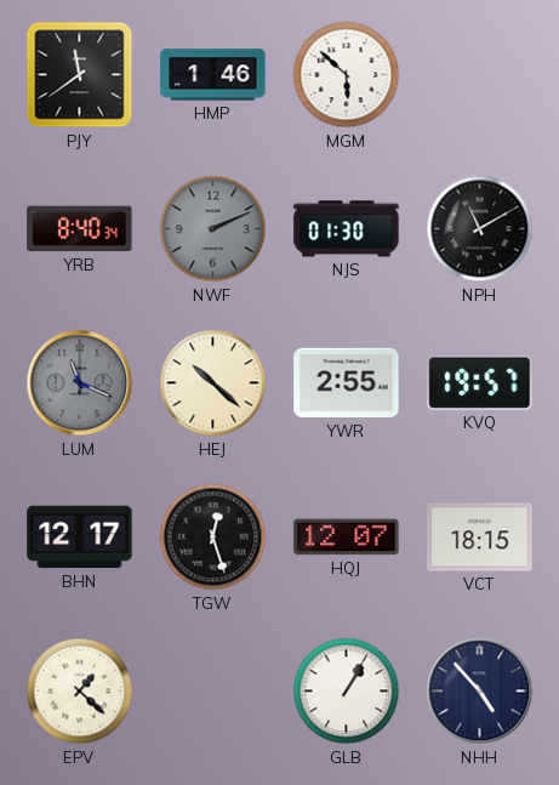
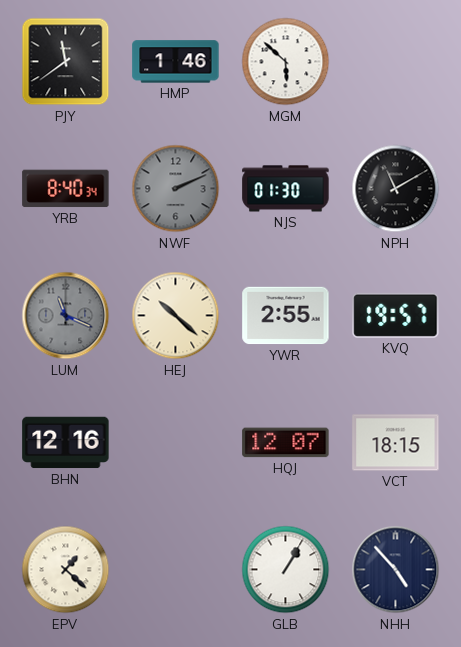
BHN: 12:17 -> 12:16
TGW: 12:27 -> none
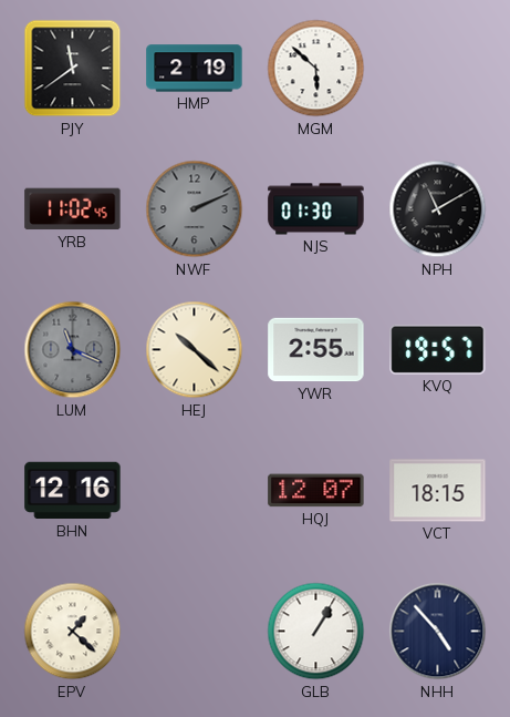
HMP: 1:46 -> 2:19
YRB: 8:40 -> 11:02
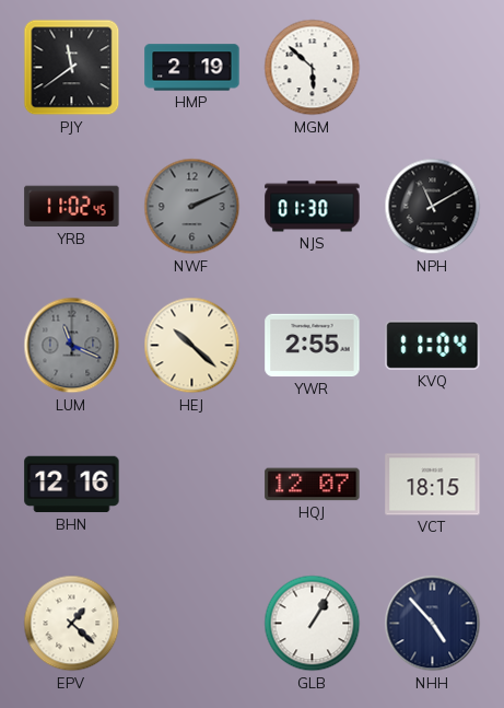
KVQ: 19:57 -> 11:04
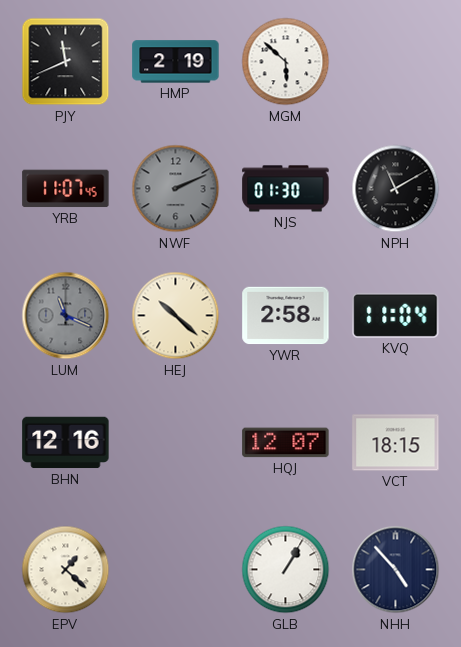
PJY: 11:39 -> 11:41
YRB: 11:02 -> 11:07
YWR: 2:55 -> 2:58
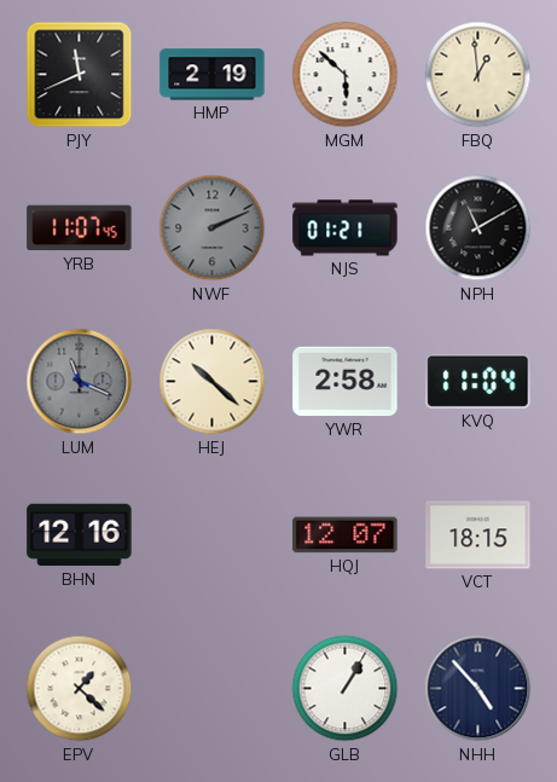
FBQ: none -> 12:59
NJS: 01:30 -> 01:21
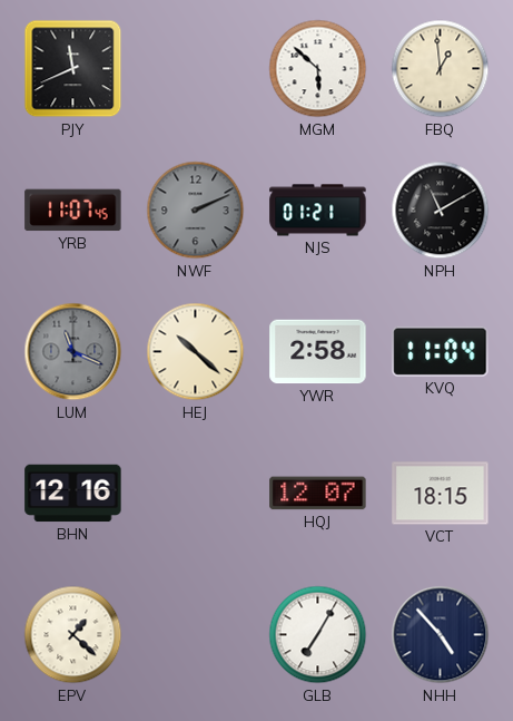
HMP: 2:19 -> none
GLB: 1:05 -> 7:05
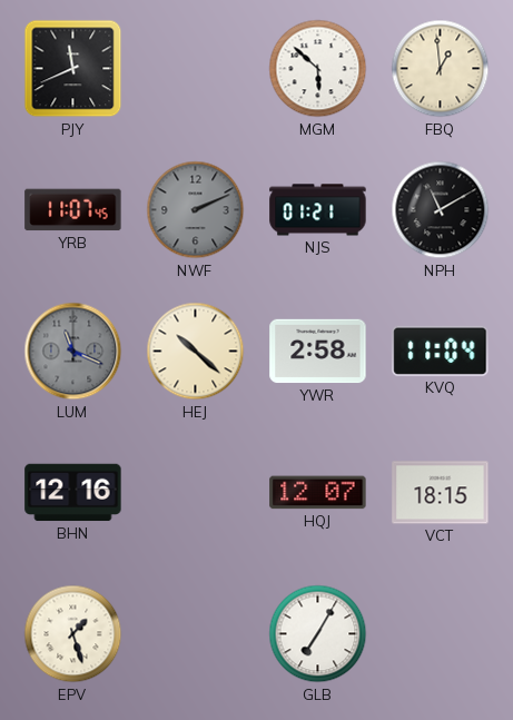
EPV: 1:22 -> 1:27
NHH: 4:53 -> none
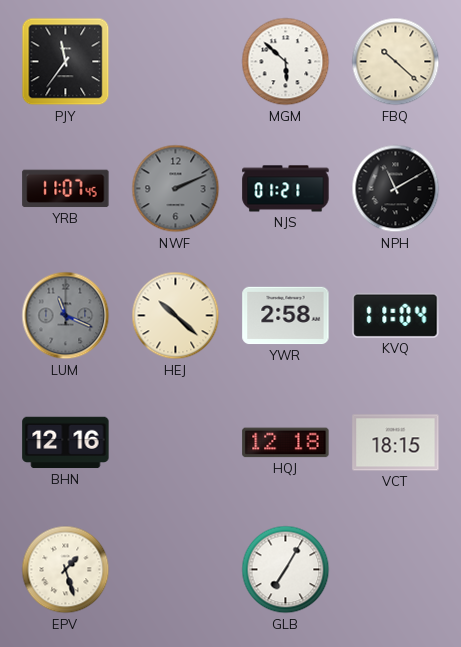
PJY: 11:41 -> 11:36
FBQ: 12:59 -> 10:22
HQJ: 12:07 -> 12:18
